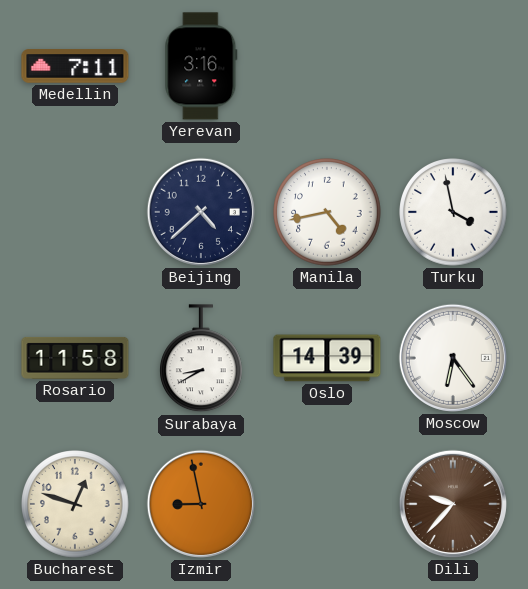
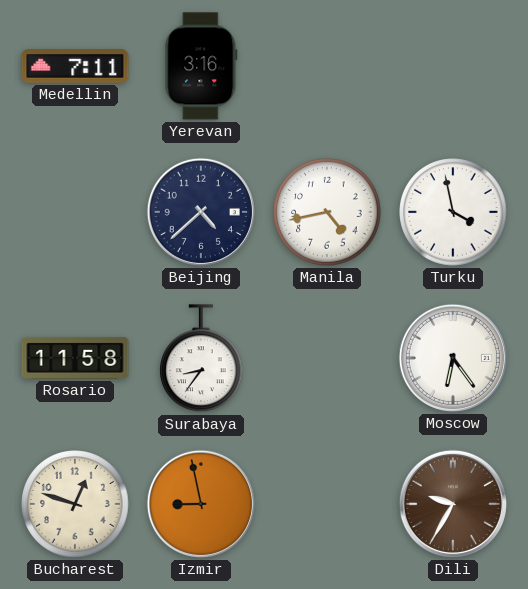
Surabaya: 8:40 -> 8:36
Oslo: 14:39 -> none
Dili: 9:37 -> 9:35
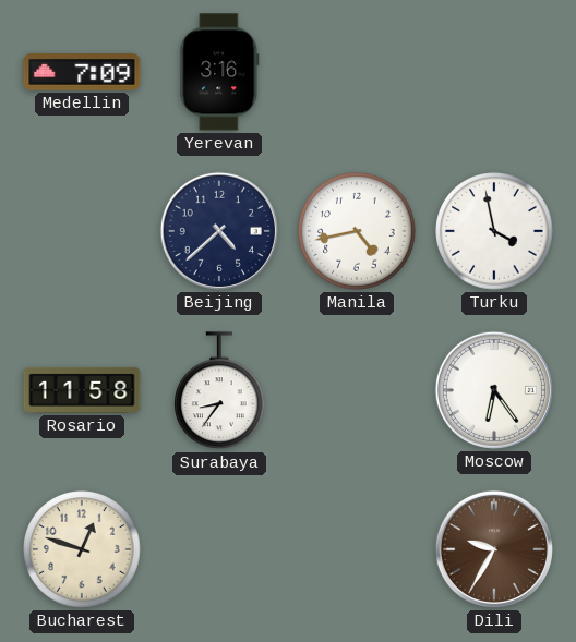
Medellin: 7:11 -> 7:09
Izmir: 8:58 -> none
